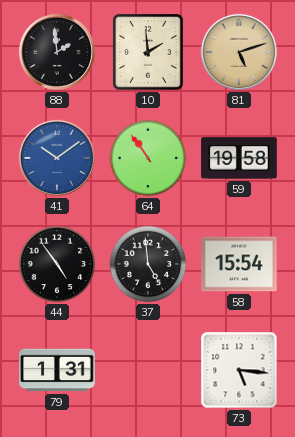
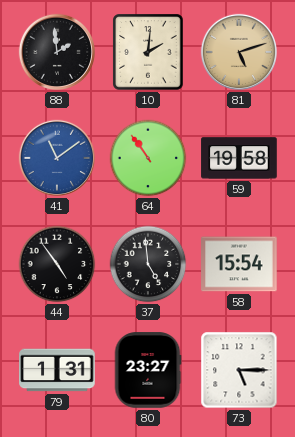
10: 1:59 -> 2:01
41: 10:09 -> 11:09
80: none -> 23:27
73: 5:16 -> 5:15
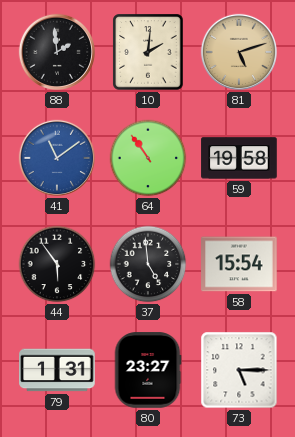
44: 4:54 -> 5:54
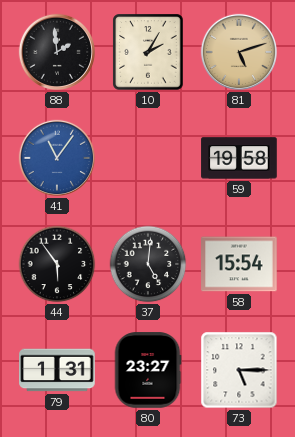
10: 2:01 -> 2:05
41: 11:09 -> 11:06
64: 10:54 -> none
37: 4:59 -> 5:01
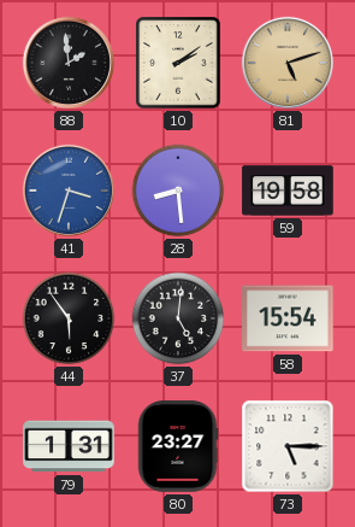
10: 2:05 -> 2:09
41: 11:06 -> 3:33
28: none -> 8:29
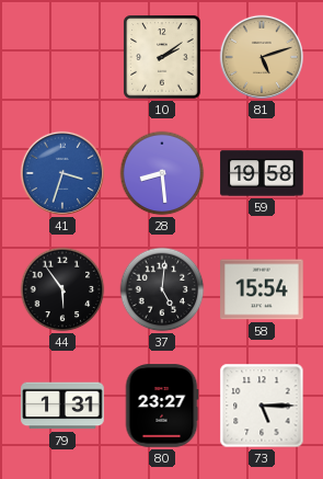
88: 1:59 -> none
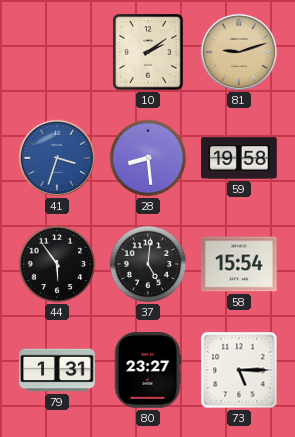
81: 5:12 -> 9:12
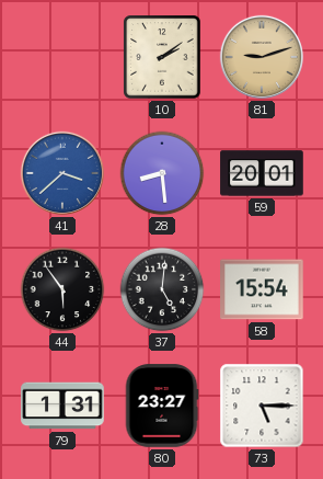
41: 3:33 -> 3:38
59: 19:58 -> 20:01
